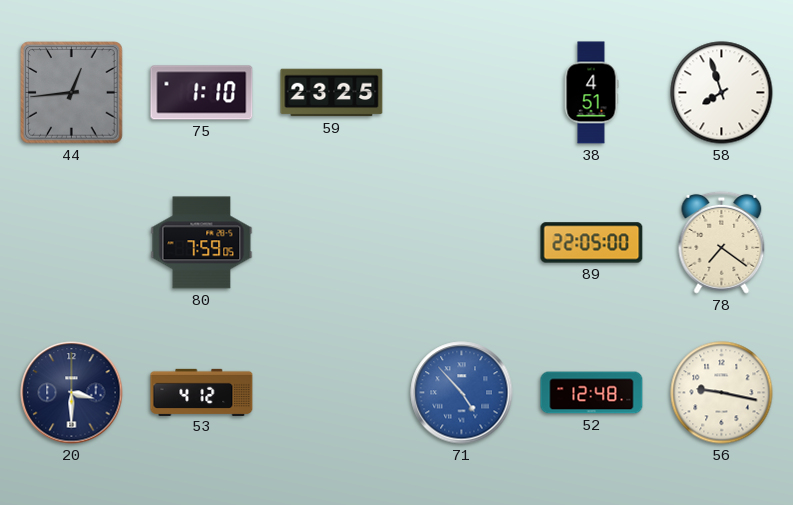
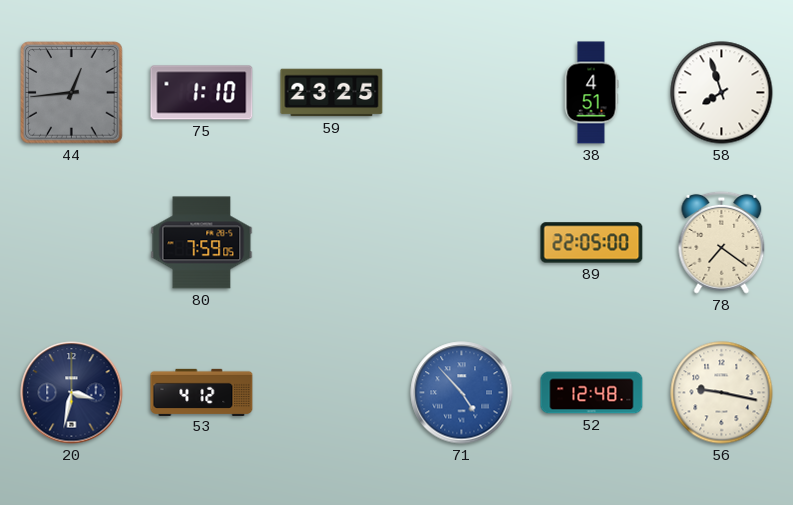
20: 3:30 -> 3:32
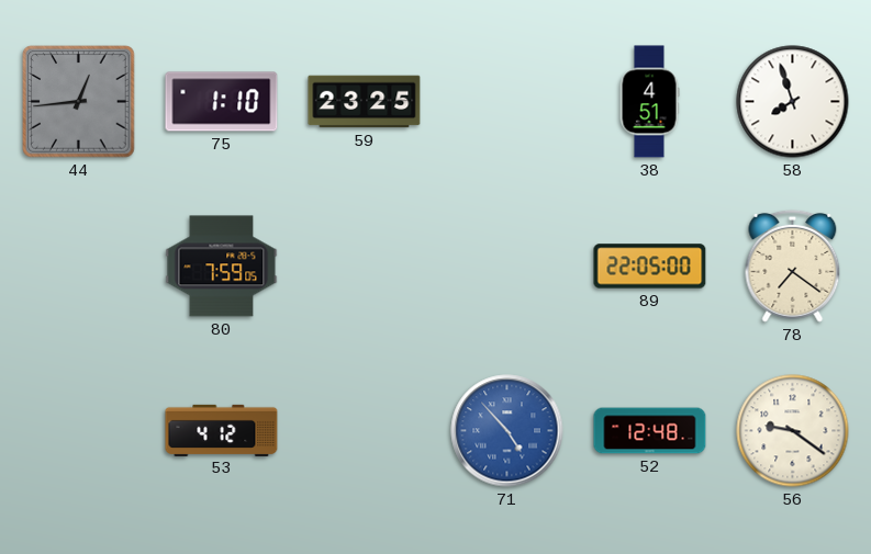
20: 3:32 -> none
56: 9:17 -> 9:21
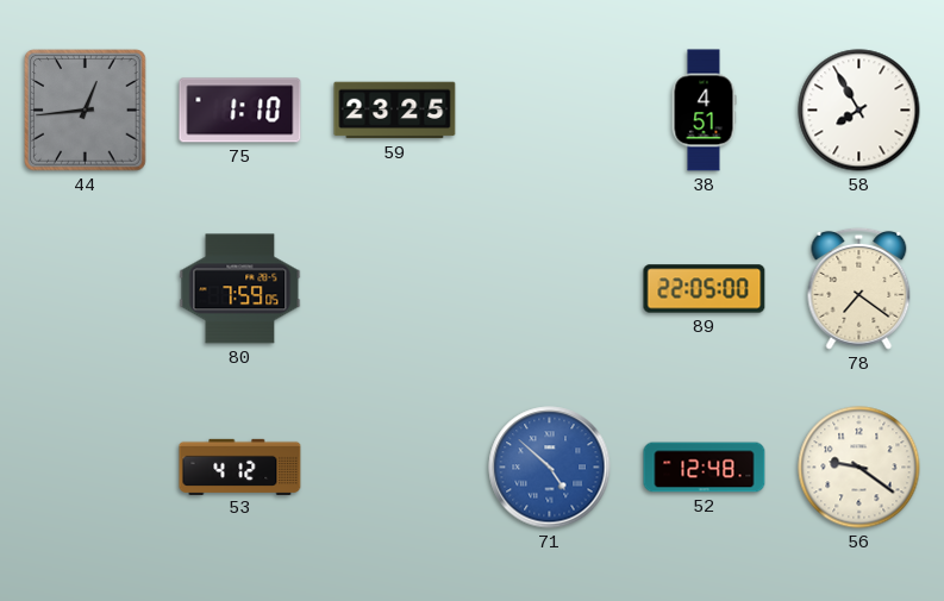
58: 7:57 -> 7:55
71: 4:53 -> 4:52
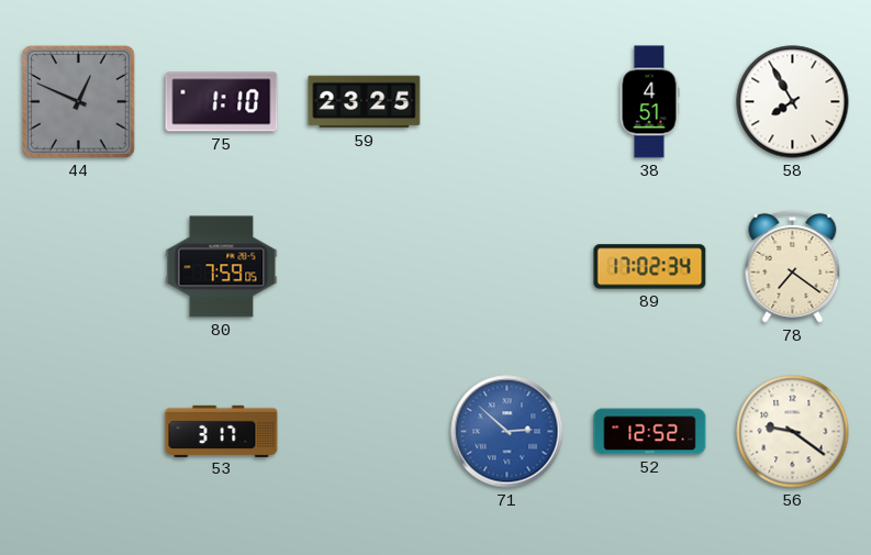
44: 12:44 -> 12:49
89: 22:05 -> 17:02
53: 4:12 -> 3:17
71: 4:52 -> 2:52
52: 12:48 -> 12:52
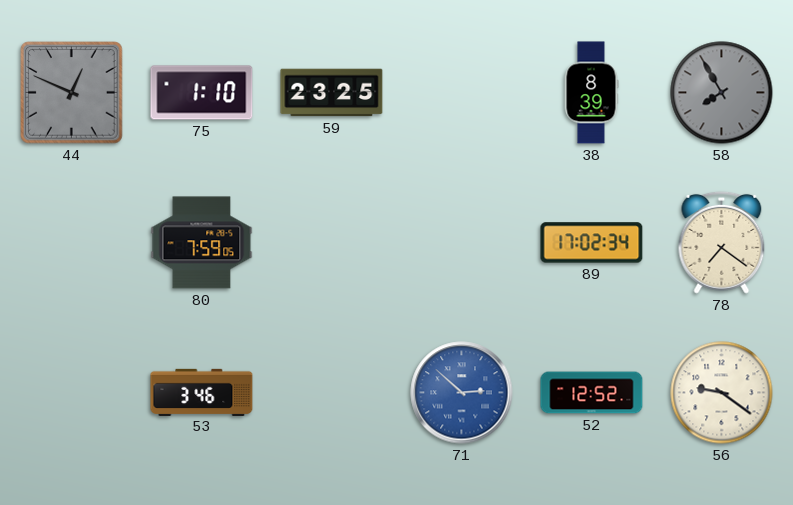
38: 4:51 -> 8:39
58 dial: white -> grey
53: 3:17 -> 3:46
